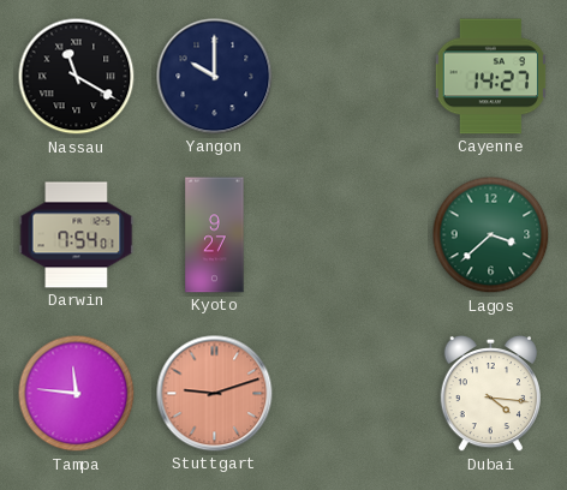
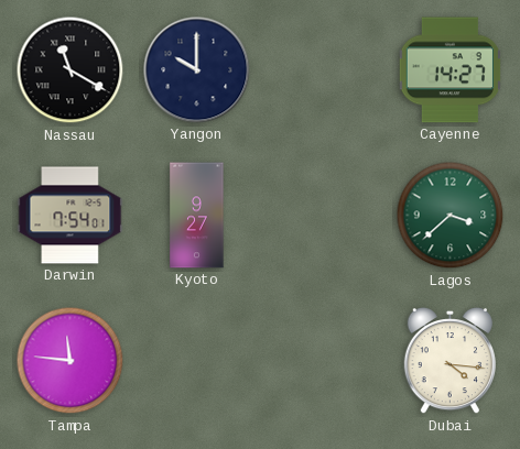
Stuttgart: 9:12 -> none
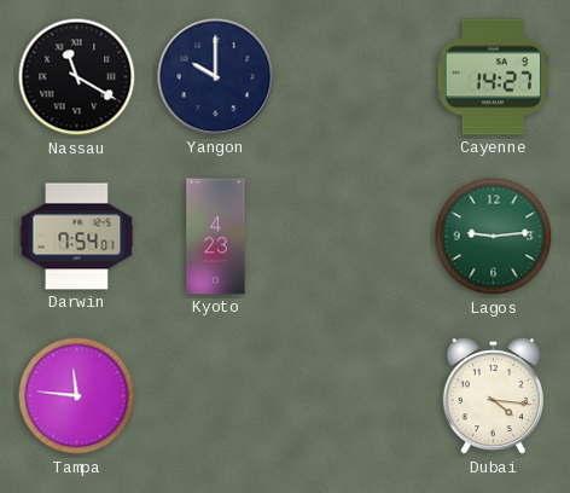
Kyoto: 9:27 -> 4:23
Lagos: 3:38 -> 9:14
